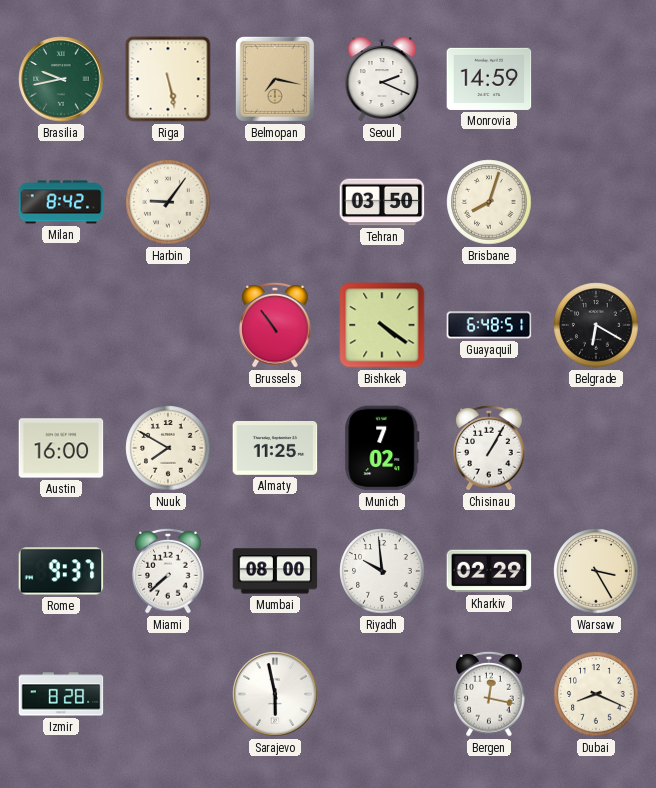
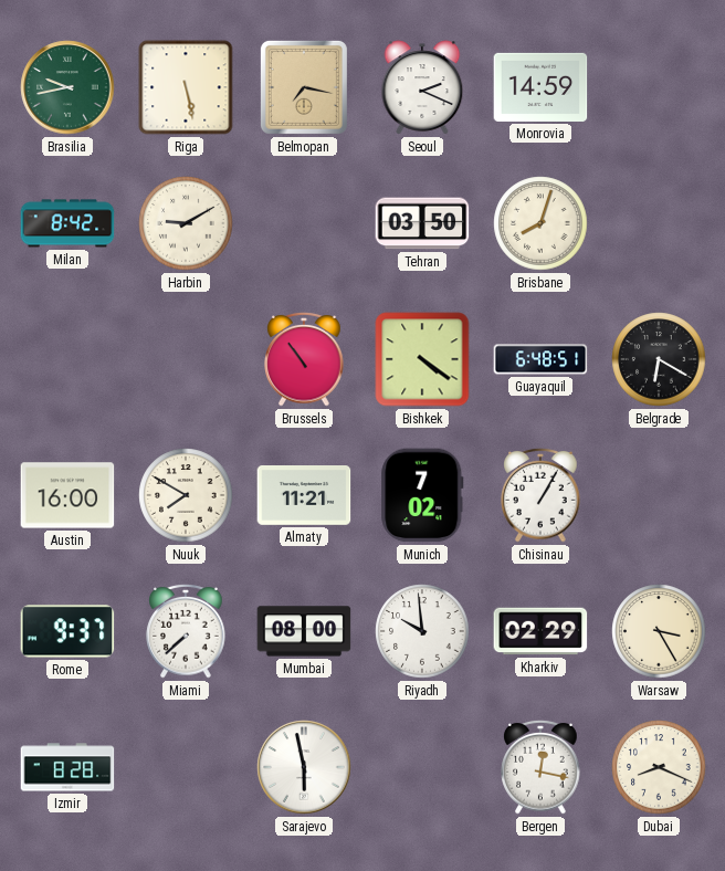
Harbin: 9:06 -> 9:10
Almaty: 11:25 -> 11:21
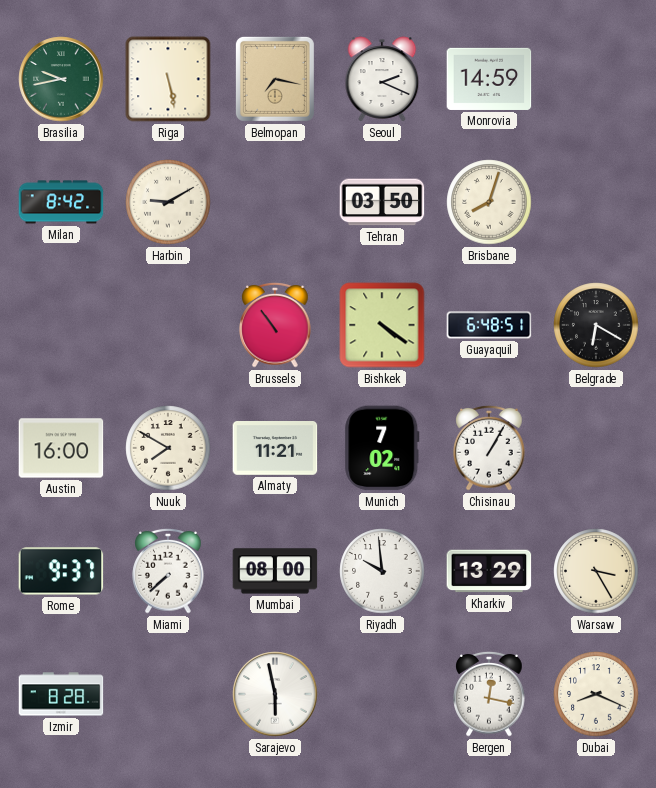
Kharkiv: 02:29 -> 13:29
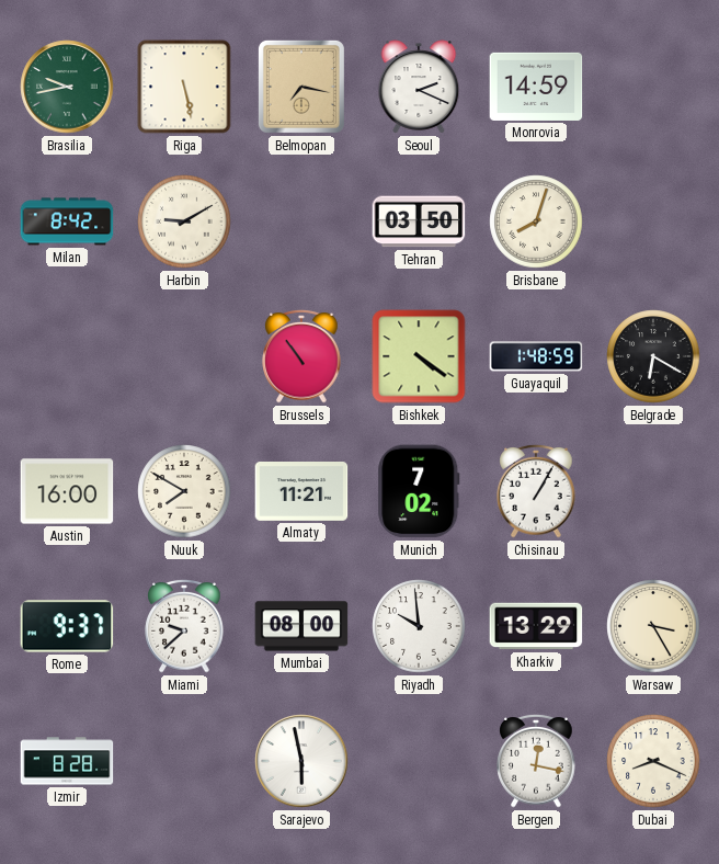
Guayaquil: 6:48 -> 1:48
Miami: 7:38 -> 9:38
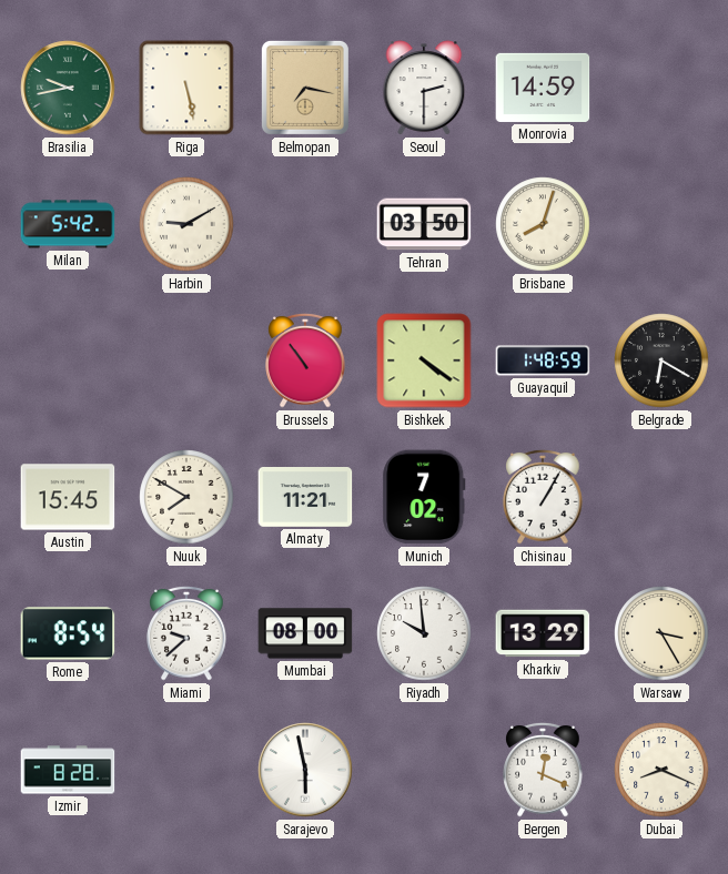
Seoul: 2:19 -> 2:30
Milan: 8:42 -> 5:42
Austin: 16:00 -> 15:45
Rome: 9:37 -> 8:54
Bergen: 12:17 -> 12:19
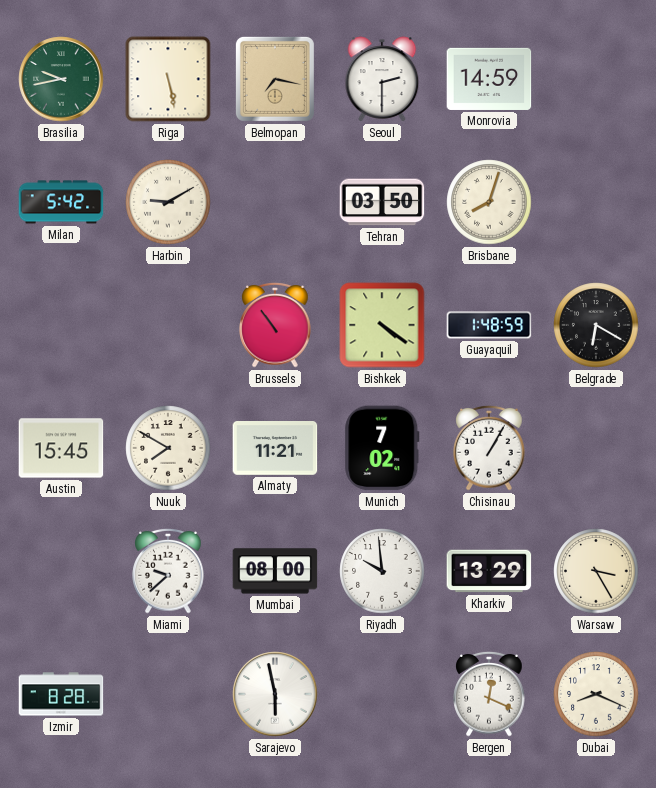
Rome: 8:54 -> none
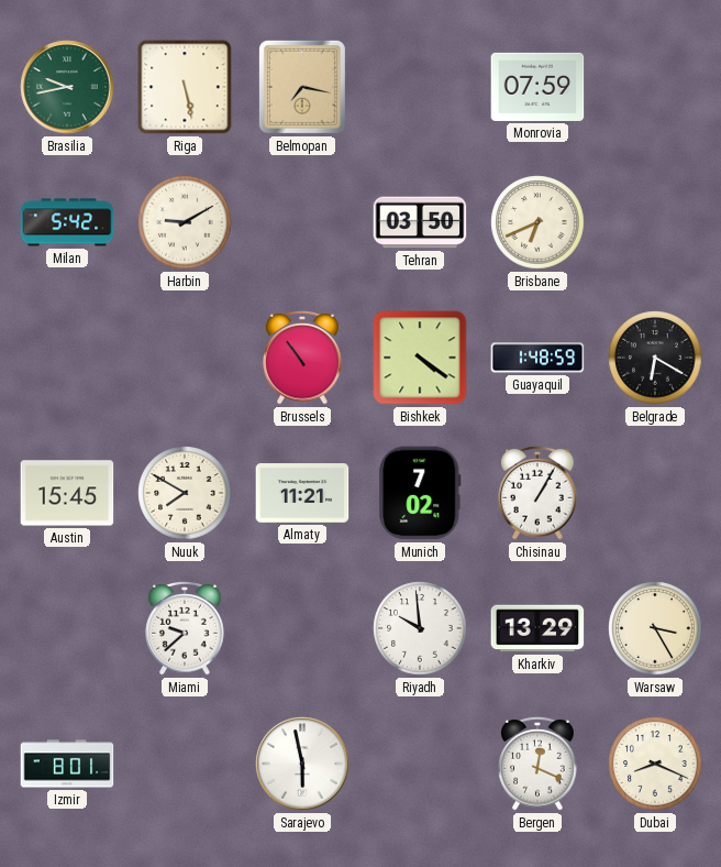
Seoul: 2:30 -> none
Monrovia: 14:59 -> 07:59
Brisbane: 8:03 -> 6:41
Mumbai: 08:00 -> none
Izmir: 8:28 -> 8:01
